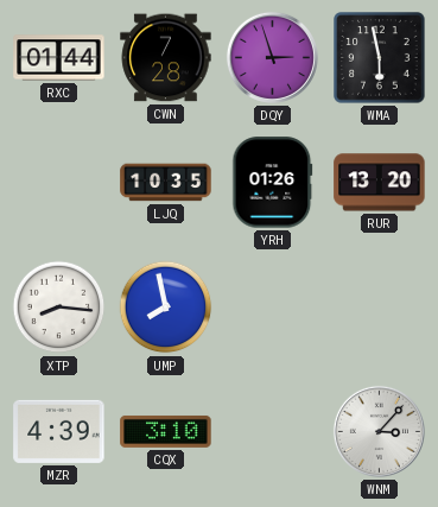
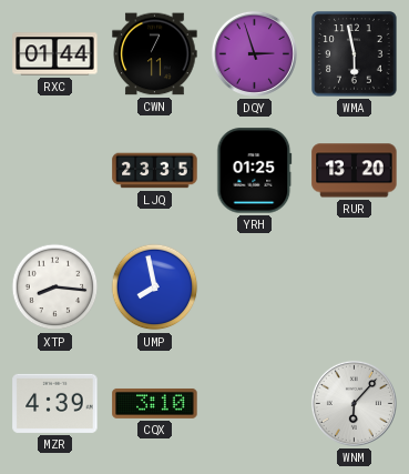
CWN: 7:28 -> 7:11
LJQ: 10:35 -> 23:35
YRH: 01:26 -> 01:25
WNM: 3:07 -> 6:07
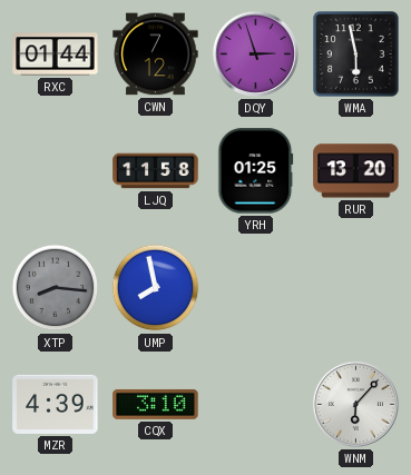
CWN: 7:11 -> 7:12
LJQ: 23:35 -> 11:58
XTP dial: white -> grey
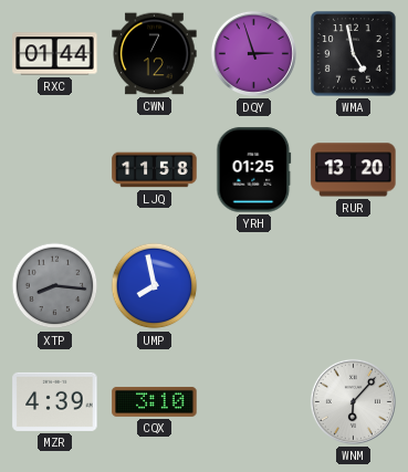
WMA: 5:58 -> 4:58
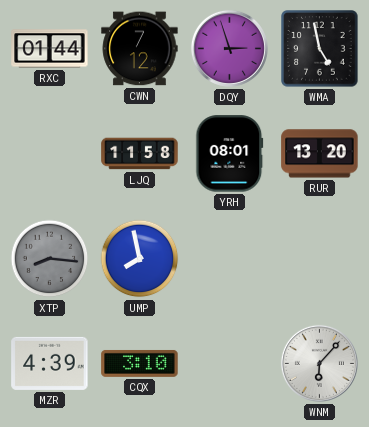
YRH: 01:25 -> 08:01
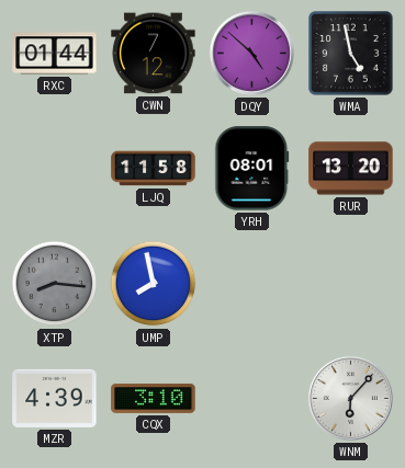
DQY: 2:57 -> 4:52
